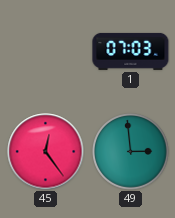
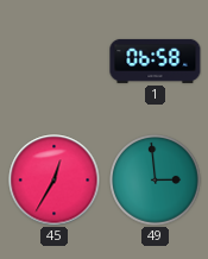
1: 07:03 -> 06:58
45: 12:24 -> 12:35
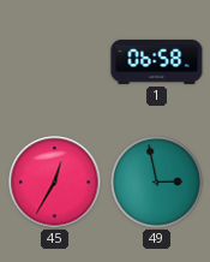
49: 2:59 -> 2:58
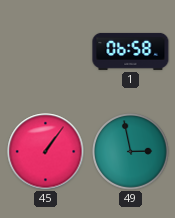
45: 12:35 -> 1:06
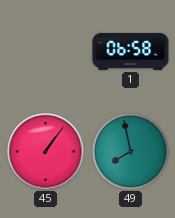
49: 2:58 -> 7:58
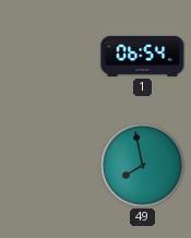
1: 06:58 -> 06:54
45: 1:06 -> none
